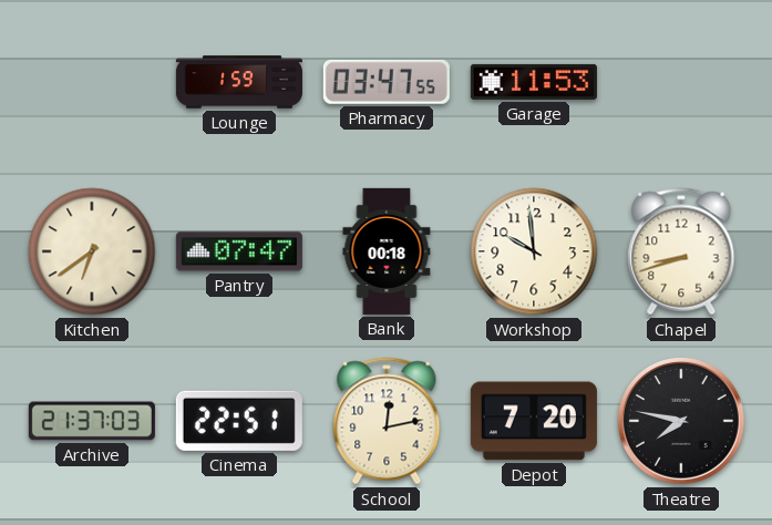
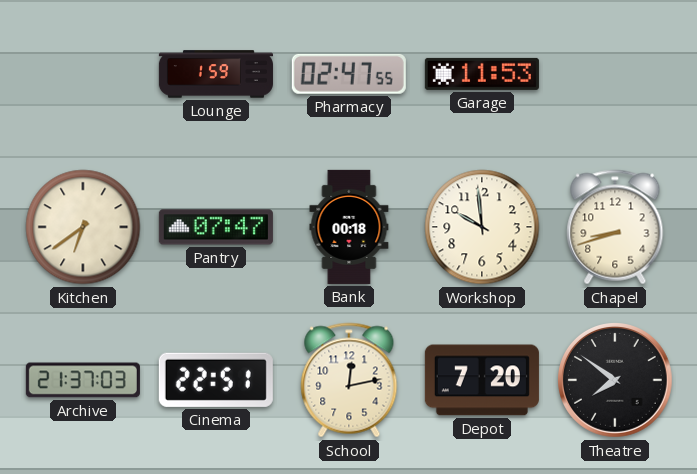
Pharmacy: 03:47 -> 02:47
Theatre: 7:47 -> 7:51
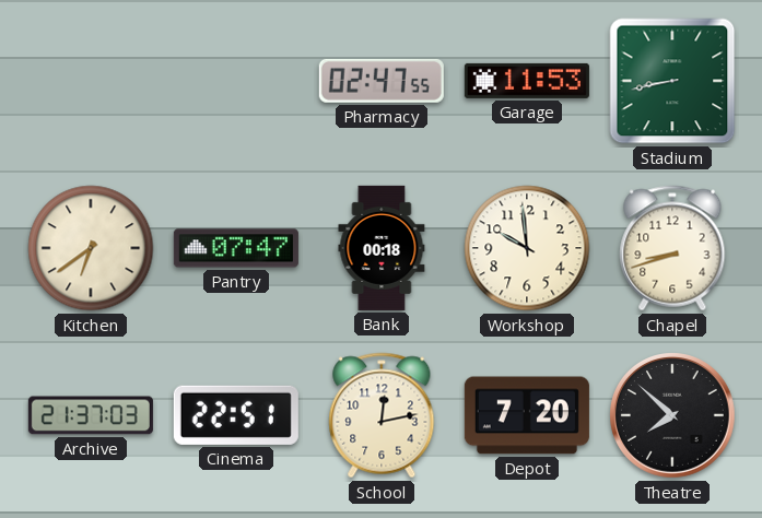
Lounge: 1:59 -> none
Stadium: none -> 8:43
Theatre: 7:51 -> 7:52
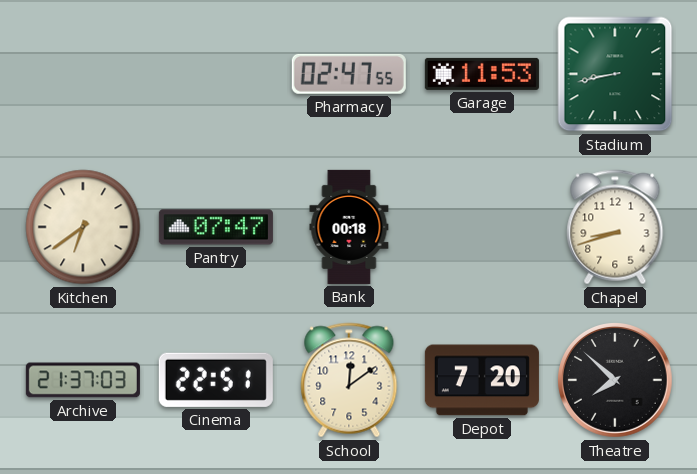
Workshop: 9:59 -> none
School: 12:13 -> 12:09
